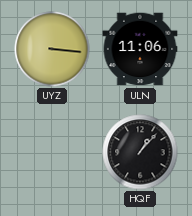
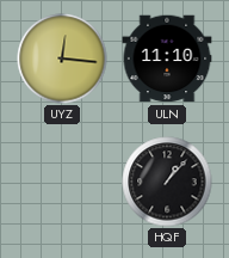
UYZ: 3:16 -> 12:16
ULN: 11:06 -> 11:10
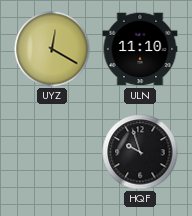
UYZ: 12:16 -> 12:20
HQF: 1:07 -> 9:57
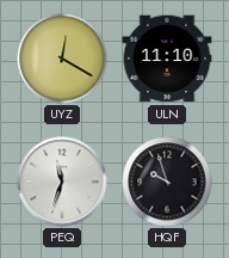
PEQ: none -> 11:33
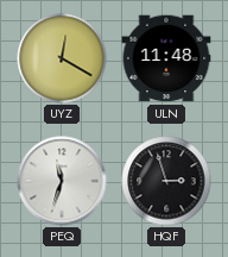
ULN: 11:10 -> 11:48
HQF: 9:57 -> 2:57
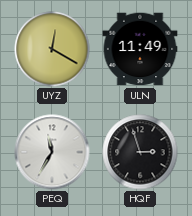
ULN: 11:48 -> 11:49
PEQ: 11:33 -> 11:35
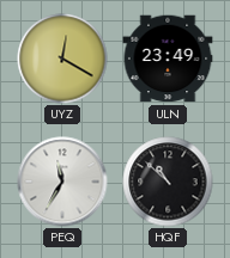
ULN: 11:49 -> 23:49
HQF: 2:57 -> 10:52
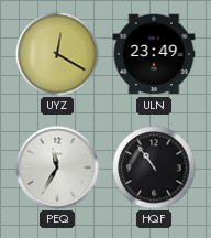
HQF: 10:52 -> 10:54
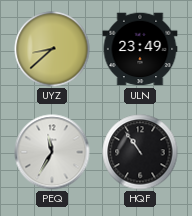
UYZ: 12:20 -> 8:38
